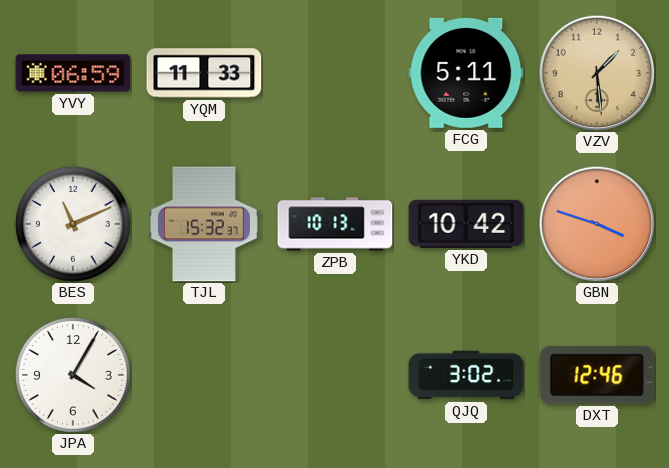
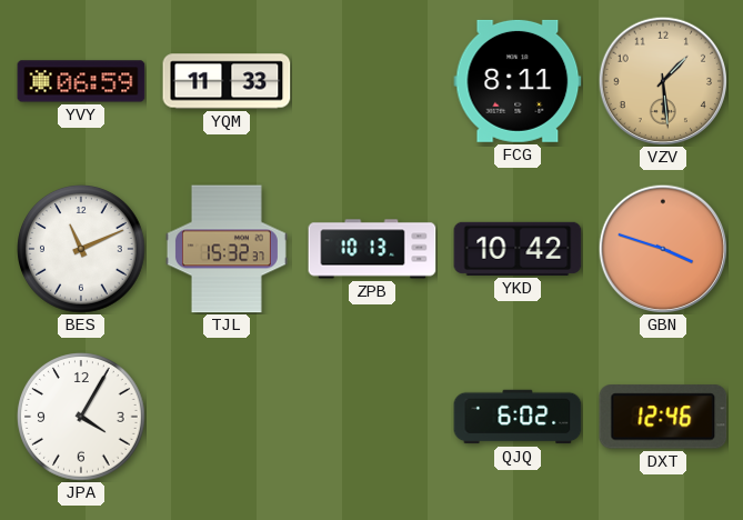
FCG: 5:11 -> 8:11
QJQ: 3:02 -> 6:02
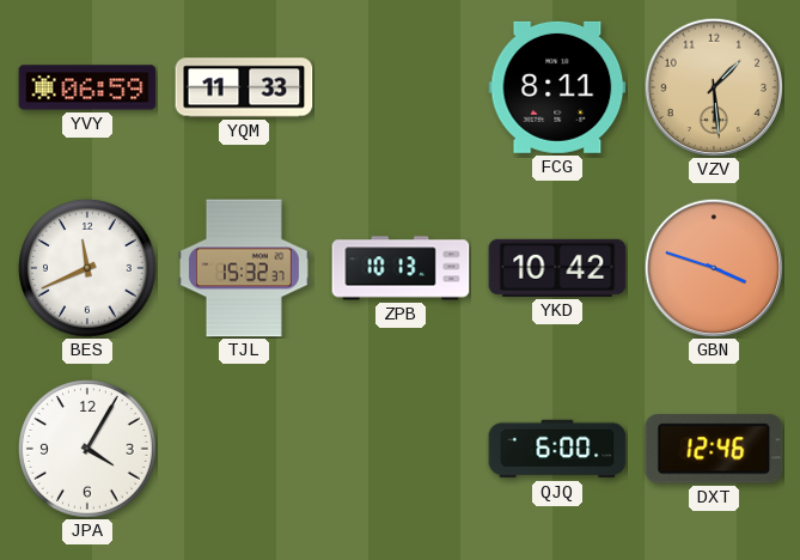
BES: 11:11 -> 11:41
QJQ: 6:02 -> 6:00
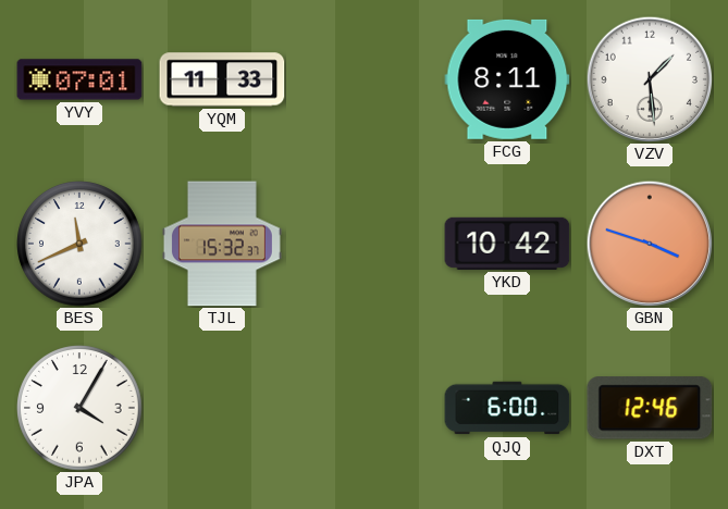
YVY: 06:59 -> 07:01
VZV dial: champagne -> white
ZPB: 10:13 -> none
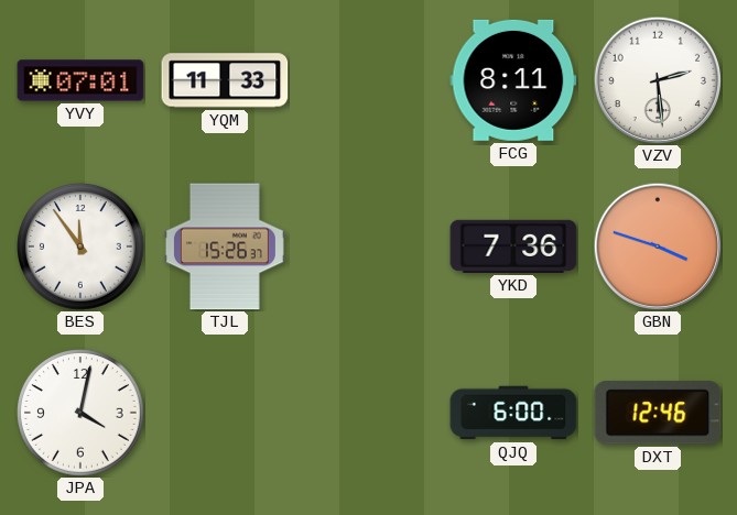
VZV: 1:29 -> 2:29
BES: 11:41 -> 11:54
TJL: 15:32 -> 15:26
YKD: 10:42 -> 7:36
JPA: 4:05 -> 4:02
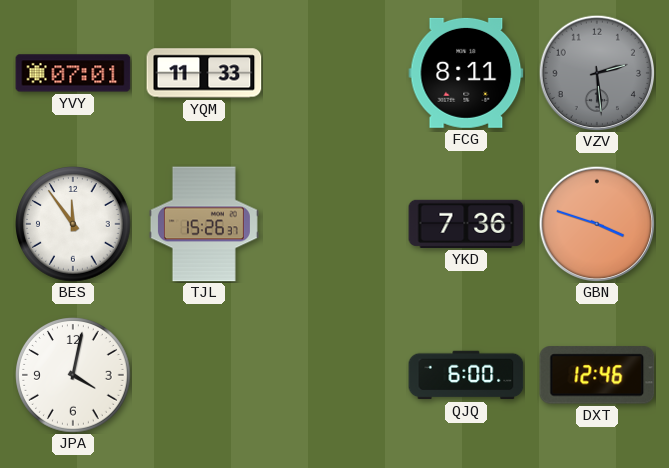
VZV dial: white -> grey
